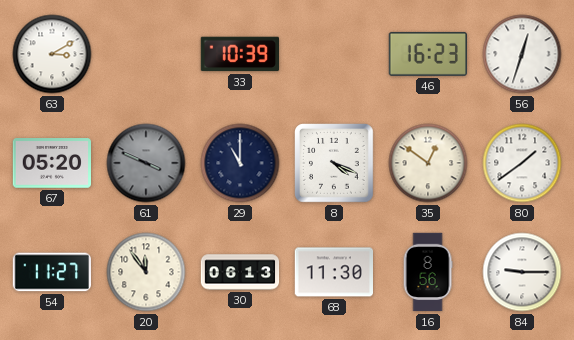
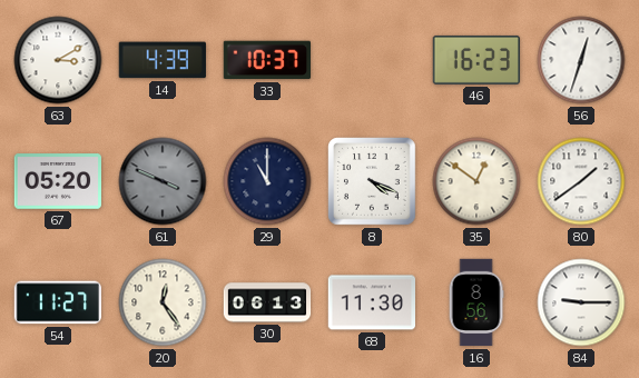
14: none -> 4:39
33: 10:39 -> 10:37
20: 11:54 -> 12:24
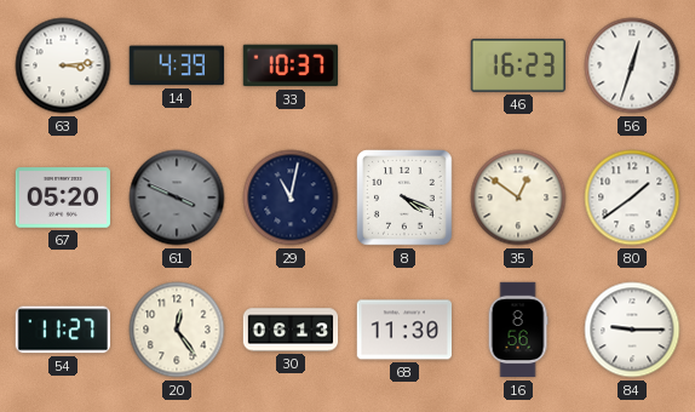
63: 3:10 -> 3:14
29: 11:00 -> 11:02
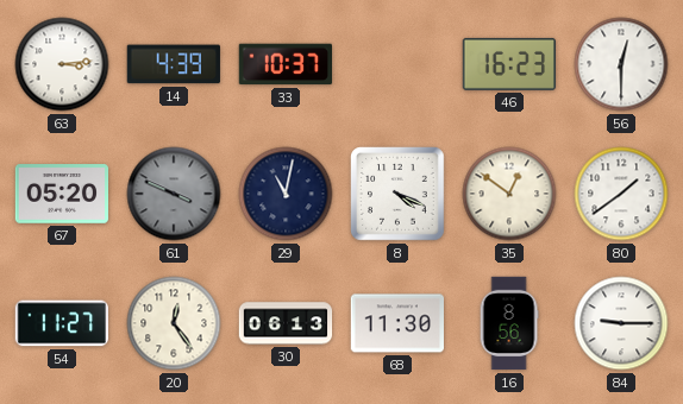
56: 12:33 -> 12:30
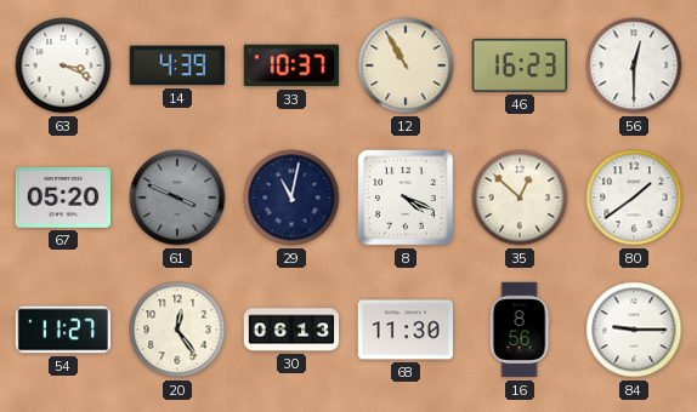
63: 3:14 -> 3:19
12: none -> 10:55
35: 12:51 -> 12:52
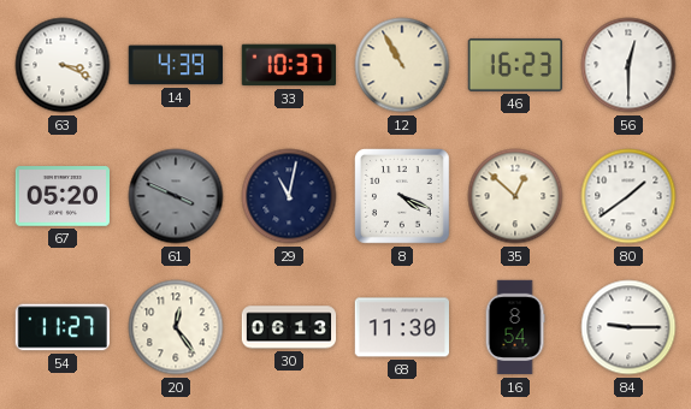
16: 8:56 -> 8:54
